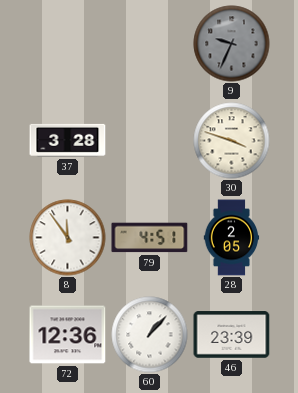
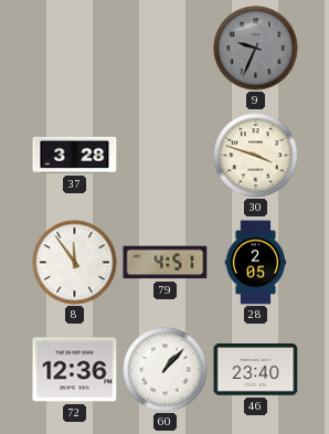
46: 23:39 -> 23:40
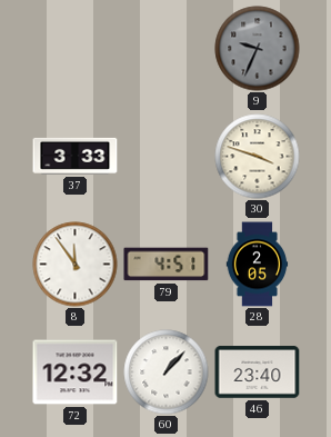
37: 3:28 -> 3:33
72: 12:36 -> 12:32
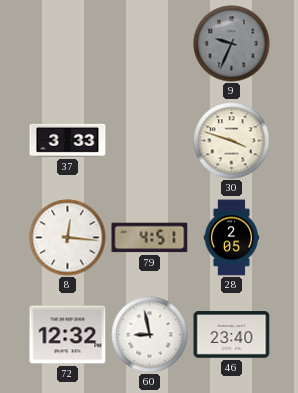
8: 11:54 -> 12:16
60: 1:07 -> 8:58
